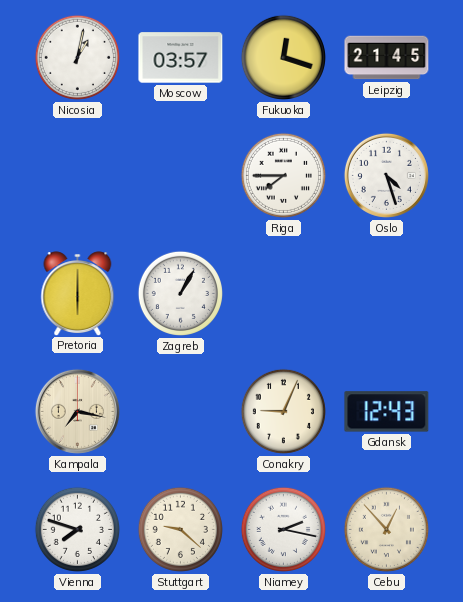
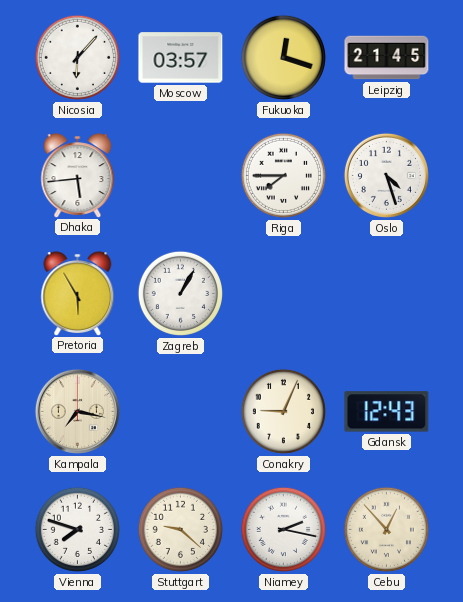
Nicosia: 1:02 -> 6:07
Dhaka: none -> 5:44
Pretoria: 6:00 -> 5:55
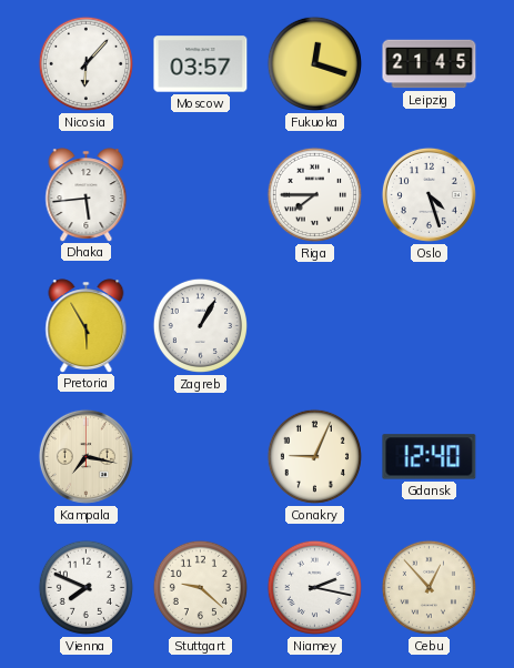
Gdansk: 12:43 -> 12:40
Vienna: 7:48 -> 7:49
